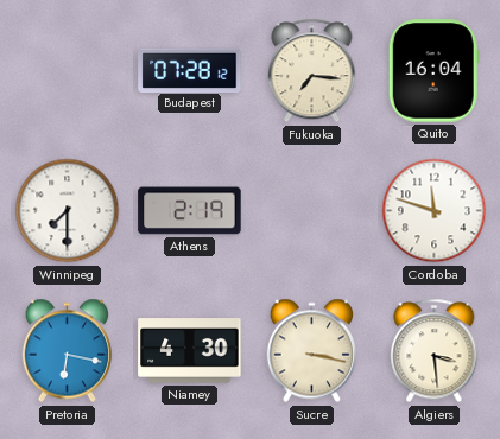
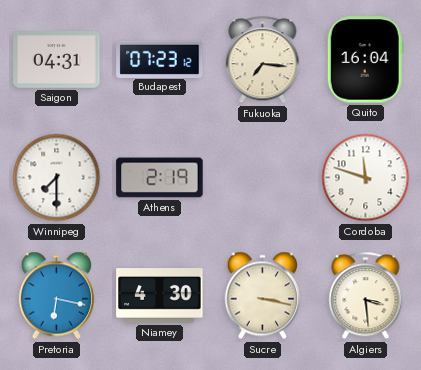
Saigon: none -> 04:31
Budapest: 07:28 -> 07:23
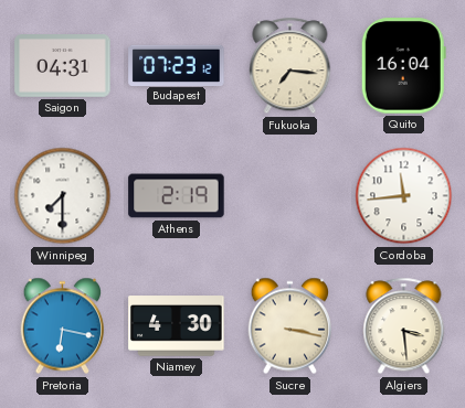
Cordoba: 11:48 -> 11:44
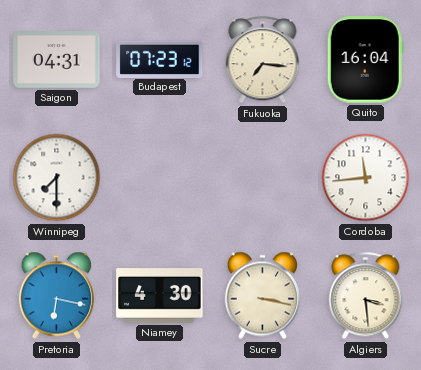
Athens: 2:19 -> none
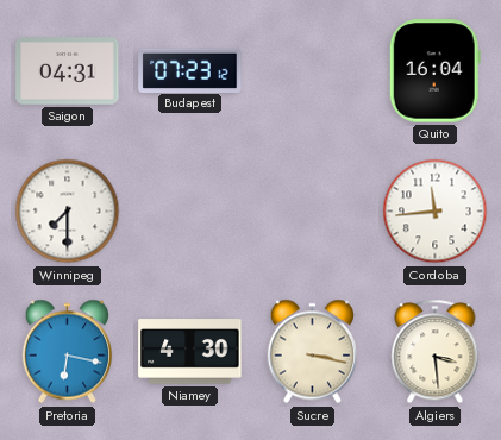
Fukuoka: 7:16 -> none
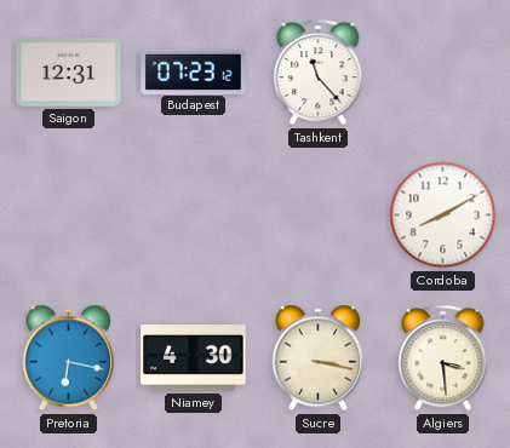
Saigon: 04:31 -> 12:31
Tashkent: none -> 11:23
Quito: 16:04 -> none
Winnipeg: 7:30 -> none
Cordoba: 11:44 -> 8:10
